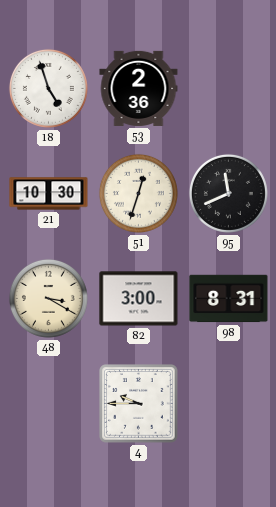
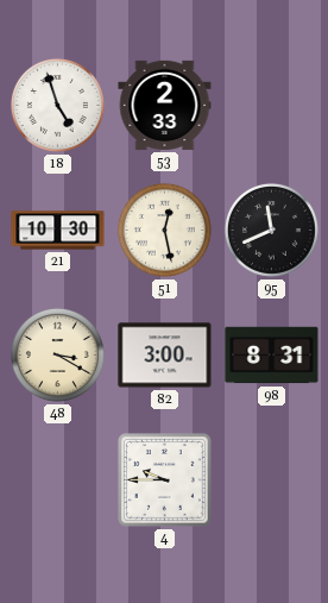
53: 2:36 -> 2:33
51: 12:33 -> 12:28
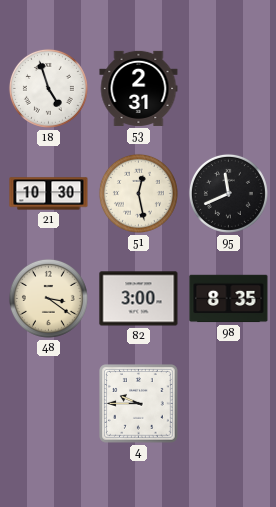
53: 2:33 -> 2:31
48: 3:20 -> 3:21
98: 8:31 -> 8:35
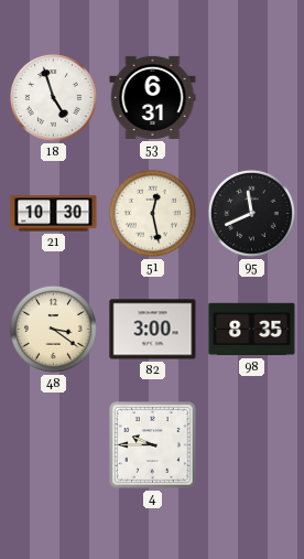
53: 2:31 -> 6:31
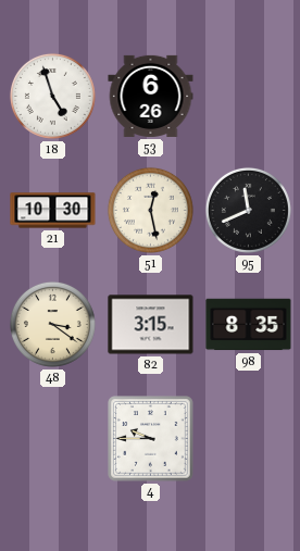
53: 6:31 -> 6:26
82: 3:00 -> 3:15
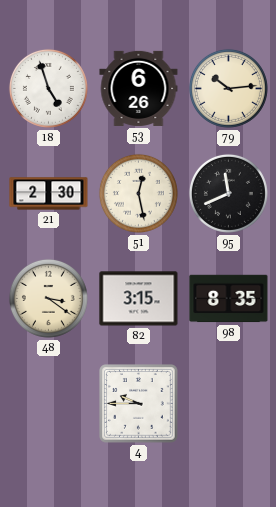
79: none -> 10:14
21: 10:30 -> 2:30
